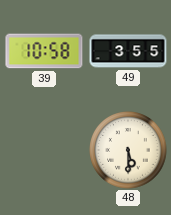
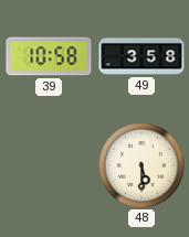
49: 3:55 -> 3:58
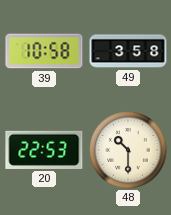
20: none -> 22:53
48: 5:30 -> 10:30
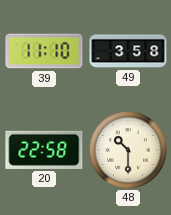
39: 10:58 -> 11:10
20: 22:53 -> 22:58
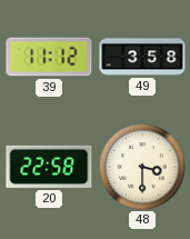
39: 11:10 -> 11:12
48: 10:30 -> 3:30
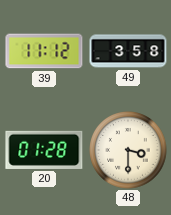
20: 22:58 -> 01:28
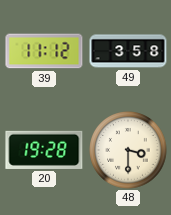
20: 01:28 -> 19:28
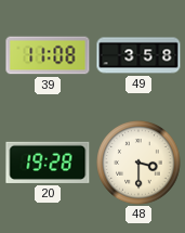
39: 11:12 -> 11:08
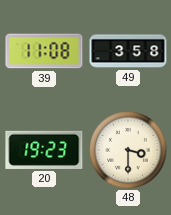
20: 19:28 -> 19:23
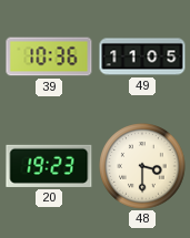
39: 11:08 -> 10:36
49: 3:58 -> 11:05
